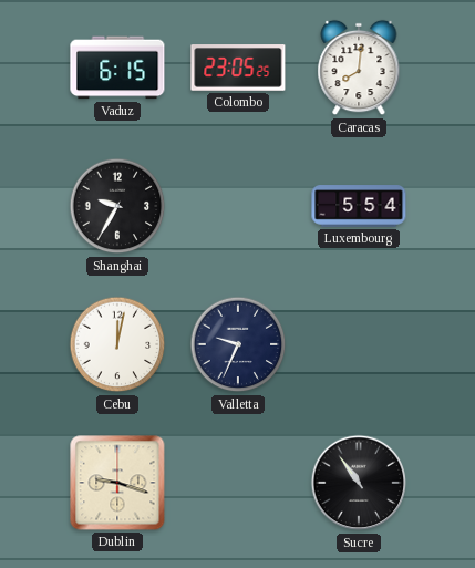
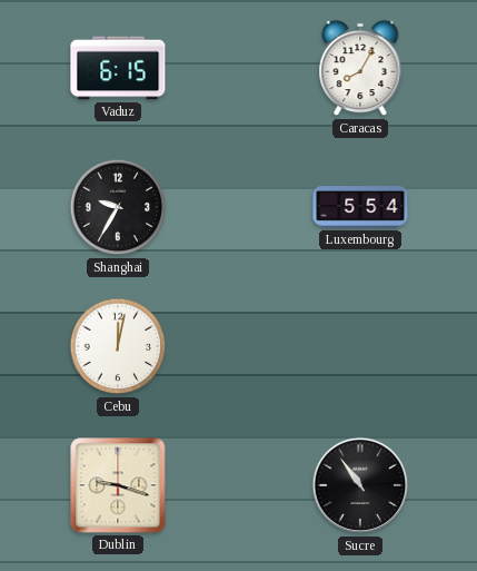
Colombo: 23:05 -> none
Caracas: 8:01 -> 8:05
Valletta: 9:34 -> none
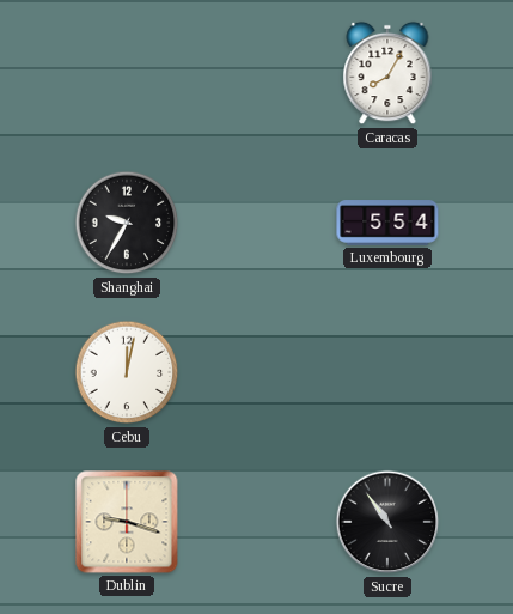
Vaduz: 6:15 -> none
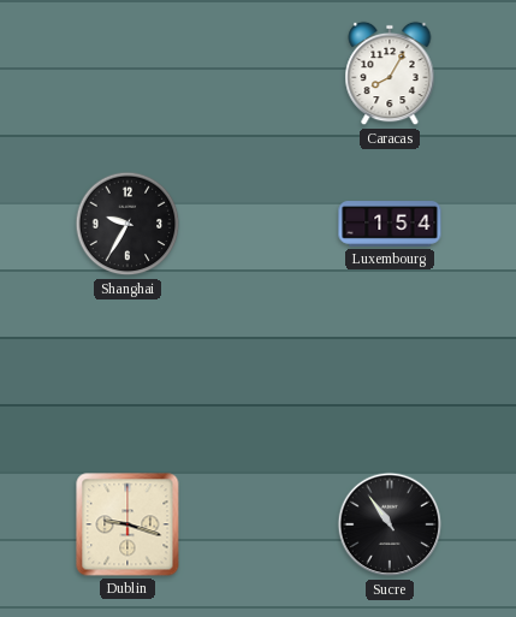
Luxembourg: 5:54 -> 1:54
Cebu: 12:02 -> none
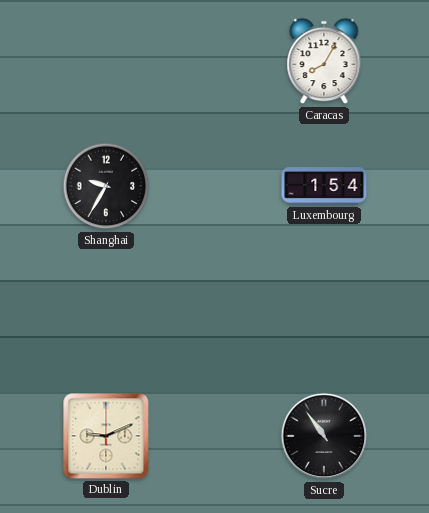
Dublin: 9:18 -> 9:11
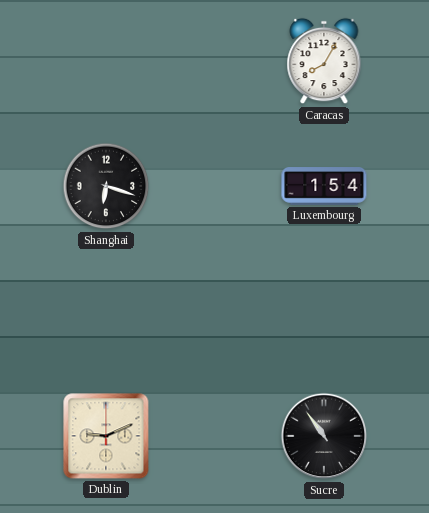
Shanghai: 9:35 -> 6:18
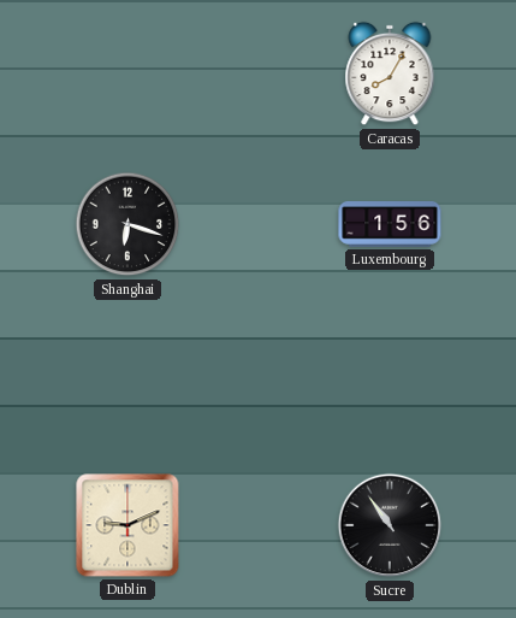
Luxembourg: 1:54 -> 1:56
